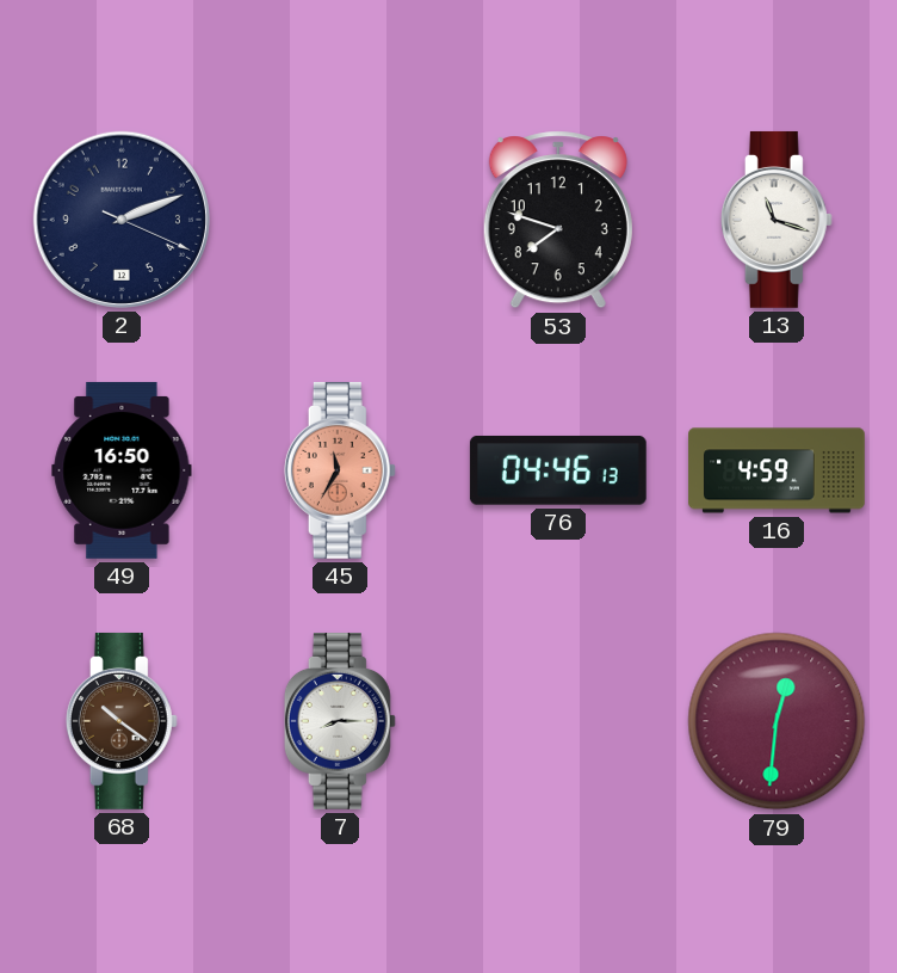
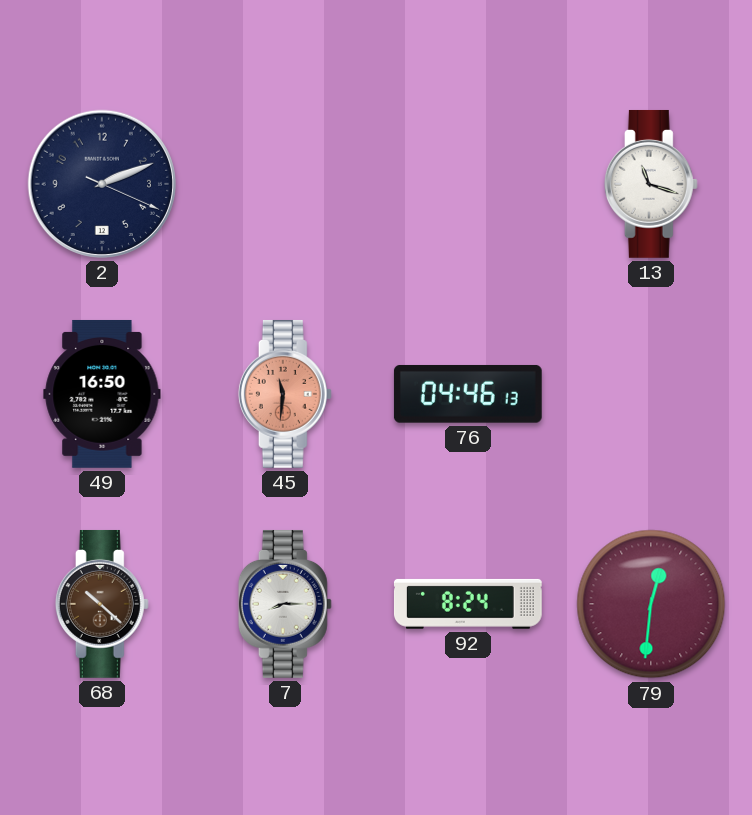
53: 7:48 -> none
45: 11:35 -> 11:31
16: 4:59 -> none
68: 10:21 -> 10:22
92: none -> 8:24
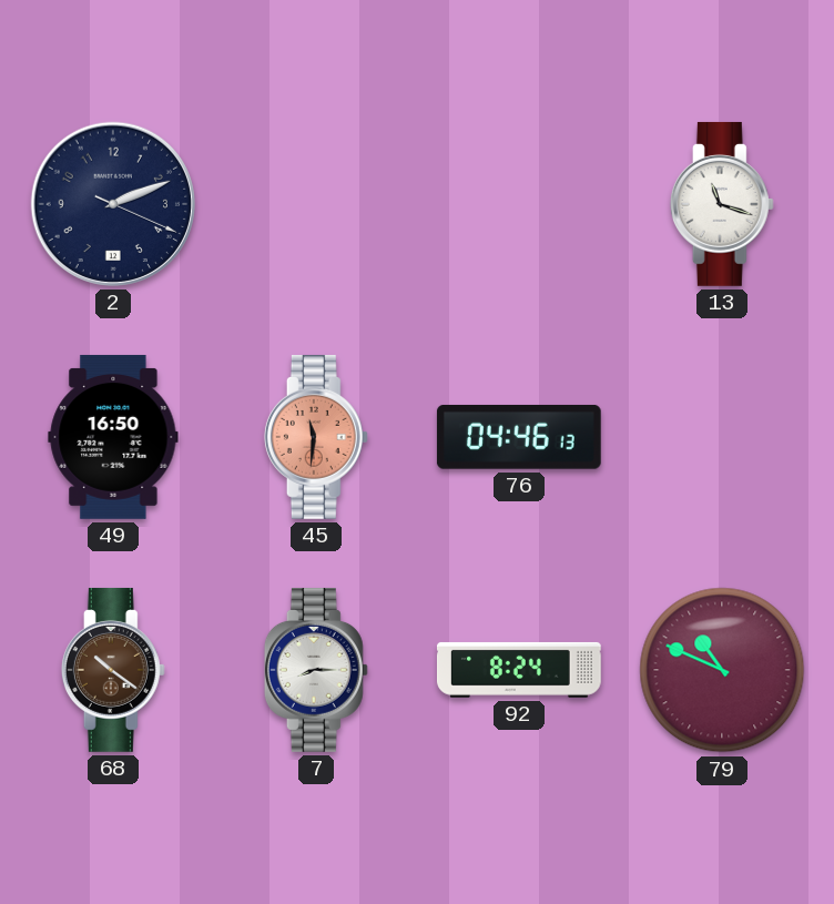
68: 10:22 -> 10:21
79: 12:31 -> 10:49
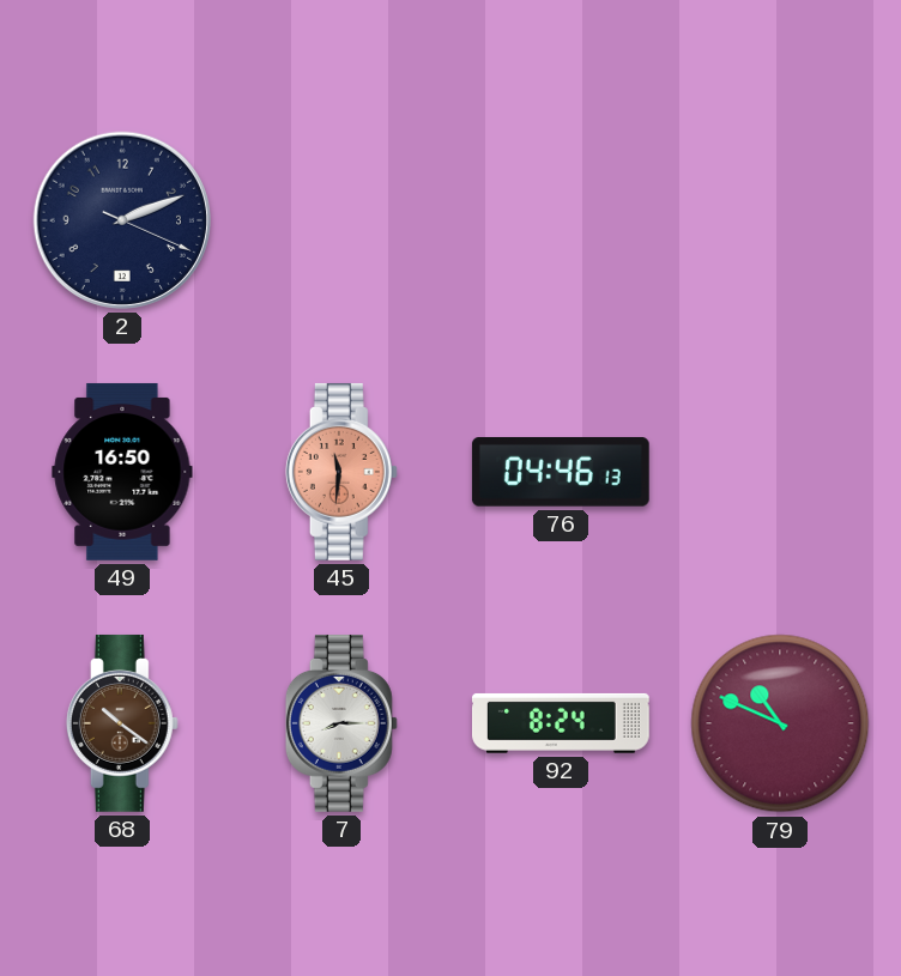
13: 11:18 -> none
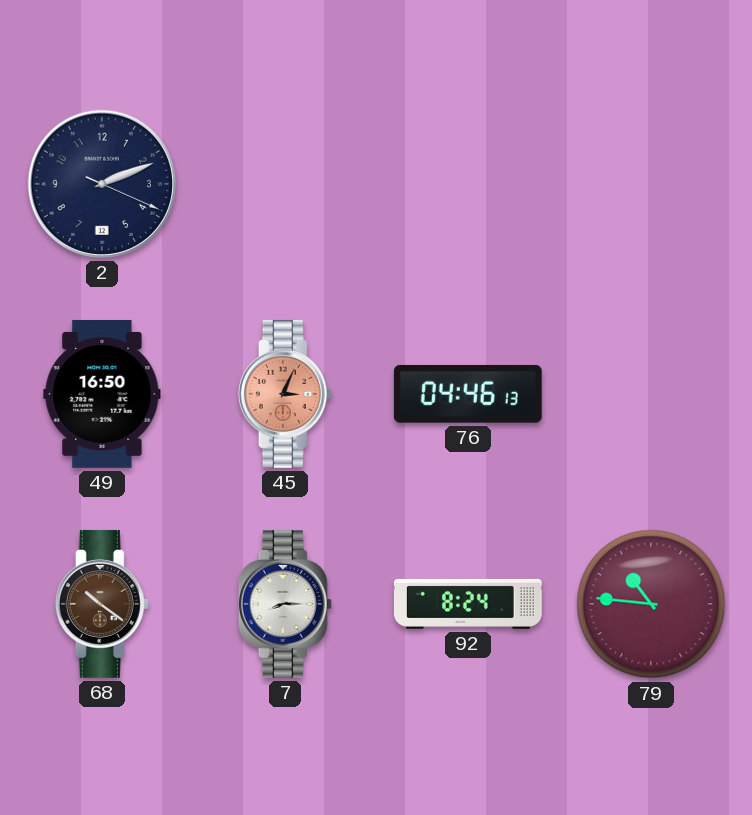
45: 11:31 -> 3:04
79: 10:49 -> 10:46
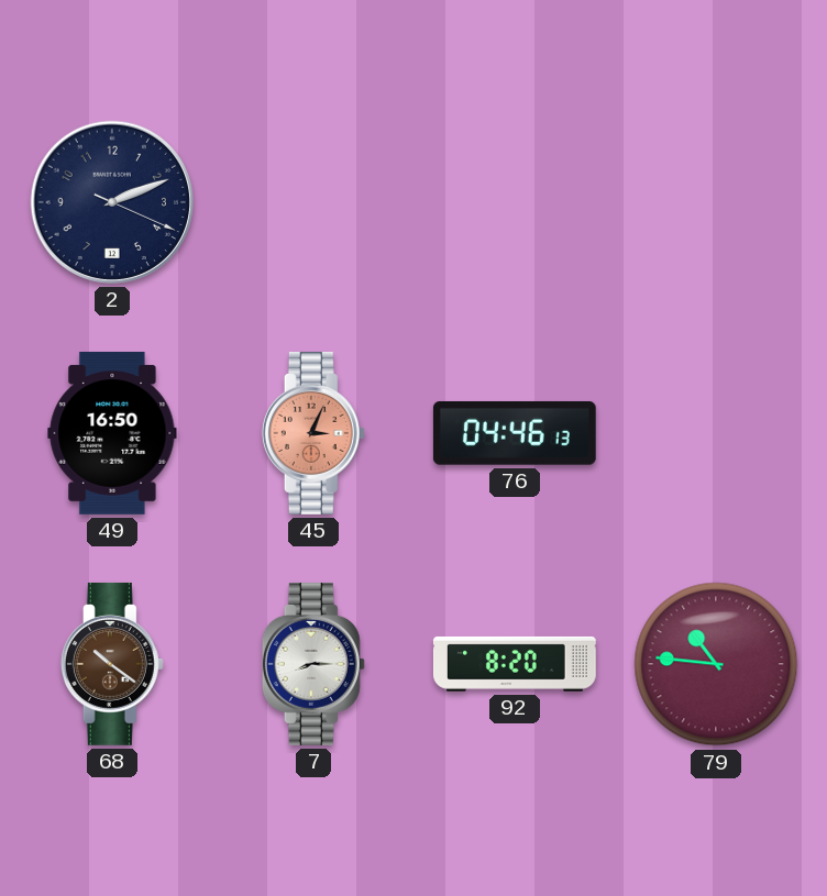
92: 8:24 -> 8:20
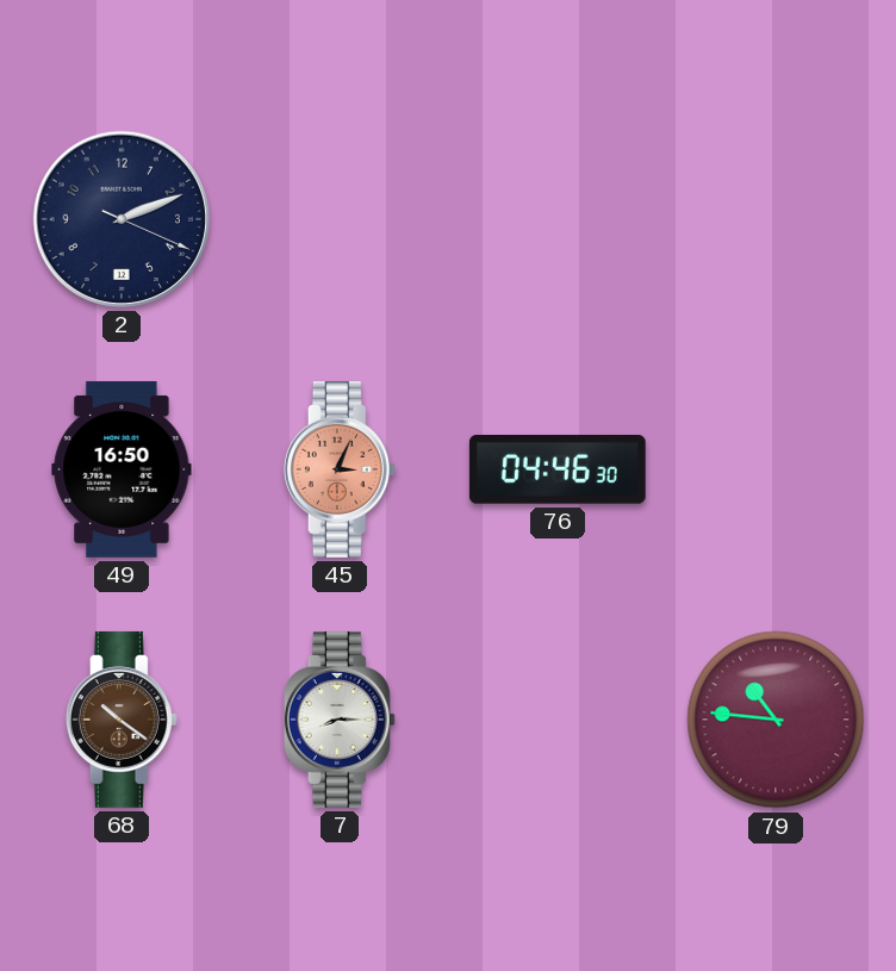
76: 04:46:13 -> 04:46:30
92: 8:20 -> none
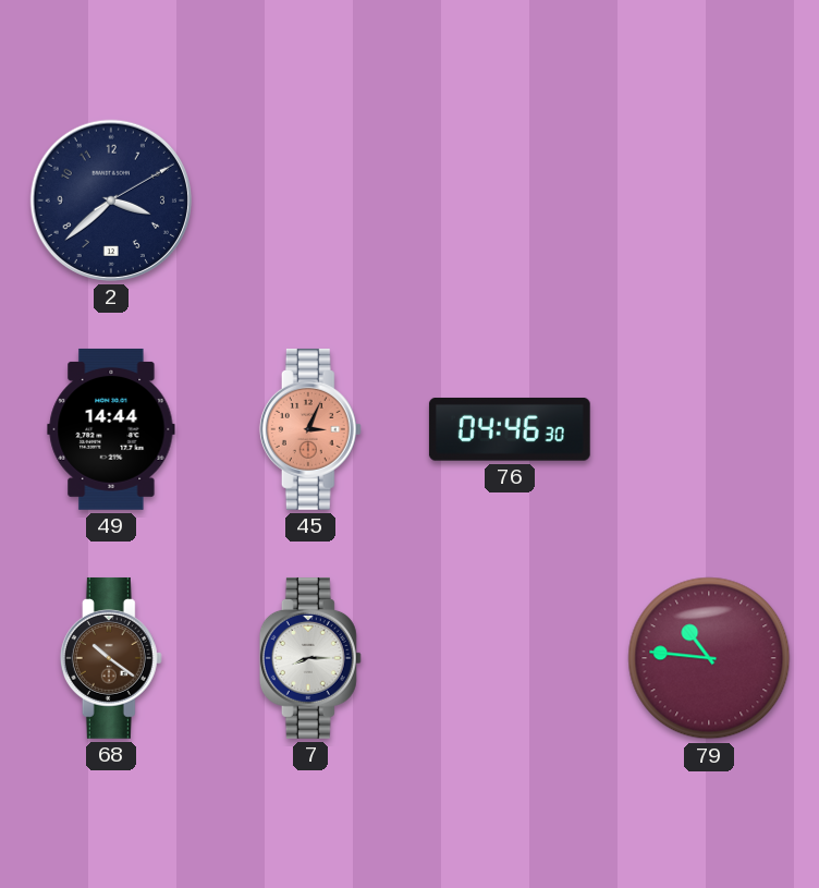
2: 2:11 -> 3:38
49: 16:50 -> 14:44
